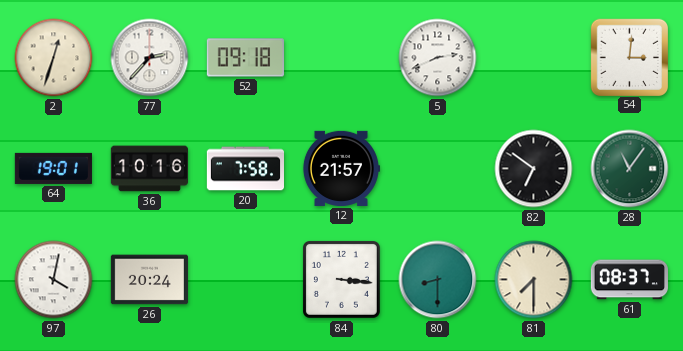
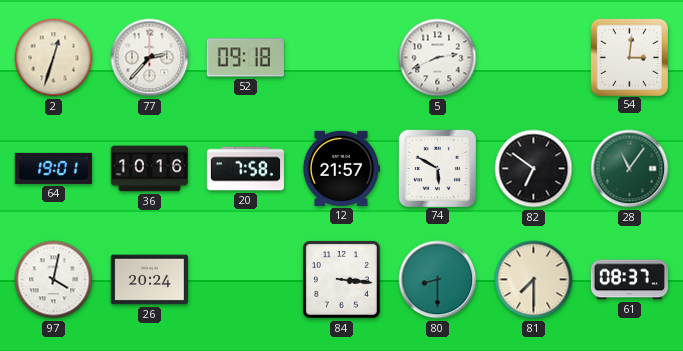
74: none -> 5:50
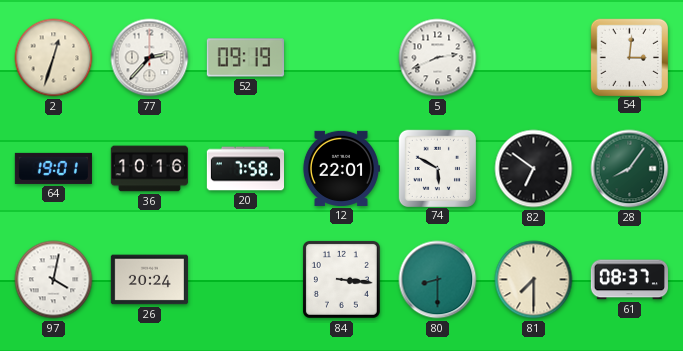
52: 09:18 -> 09:19
12: 21:57 -> 22:01
28: 11:06 -> 8:06
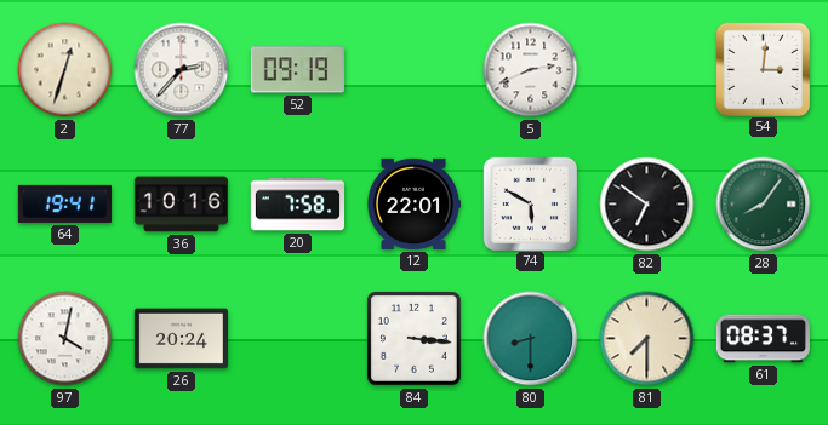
64: 19:01 -> 19:41
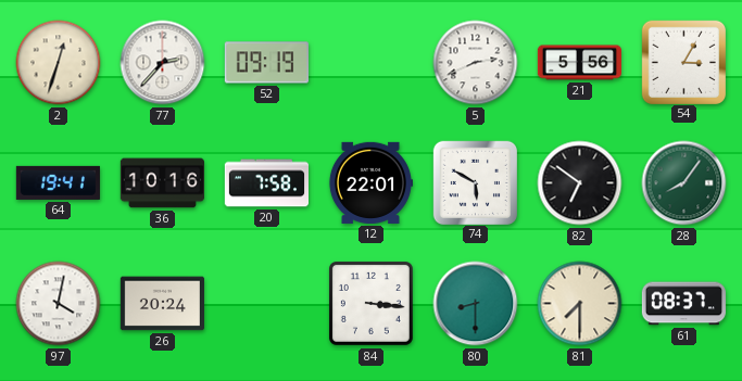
21: none -> 5:56
54: 3:01 -> 3:05
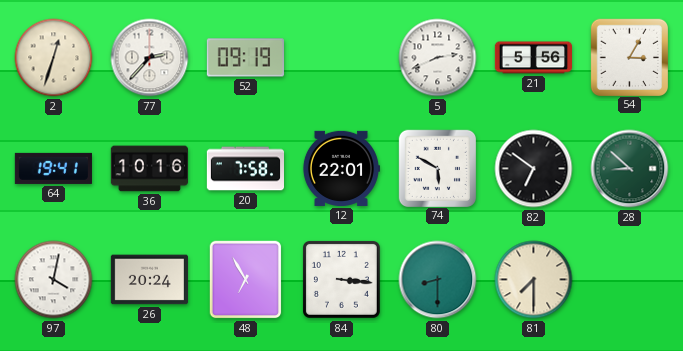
28: 8:06 -> 8:52
48: none -> 6:55
61: 08:37 -> none
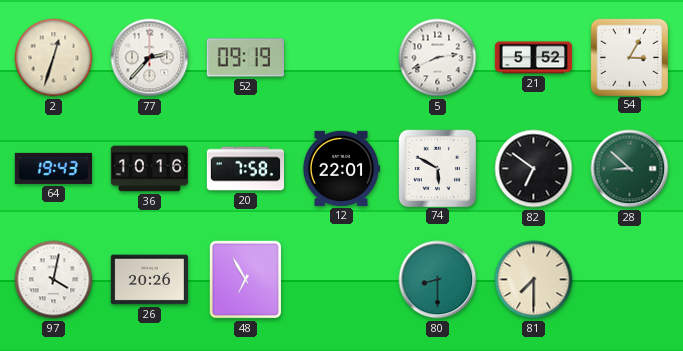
21: 5:56 -> 5:52
64: 19:41 -> 19:43
26: 20:24 -> 20:26
84: 3:16 -> none
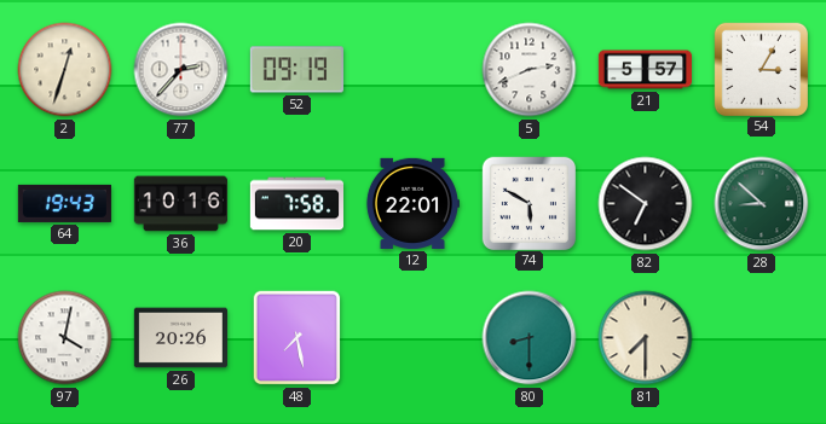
21: 5:52 -> 5:57
48: 6:55 -> 7:28
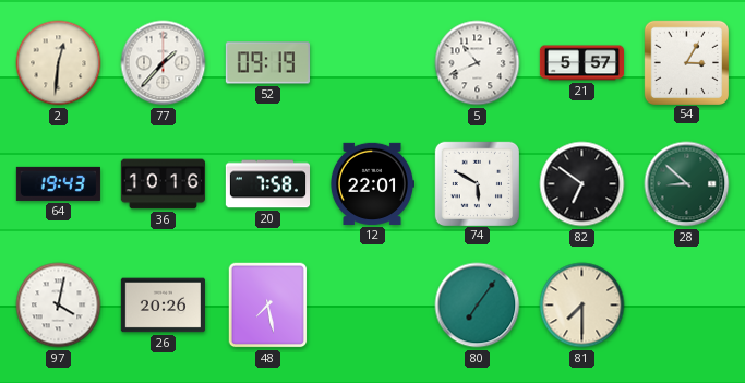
2: 12:33 -> 12:31
77: 2:37 -> 1:37
5: 2:41 -> 10:41
80: 8:30 -> 7:06
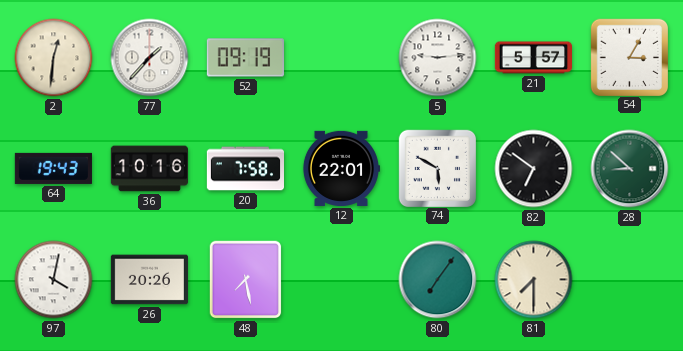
5: 10:41 -> 9:14
